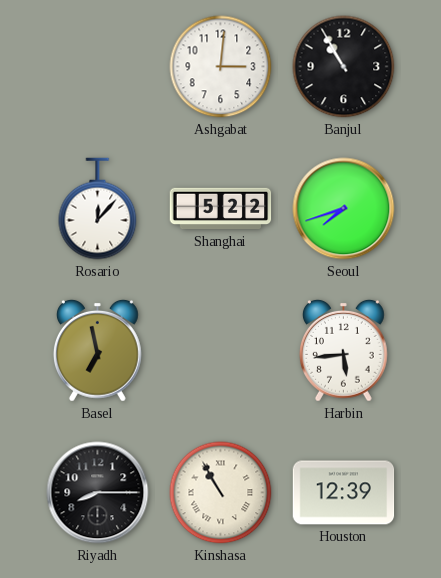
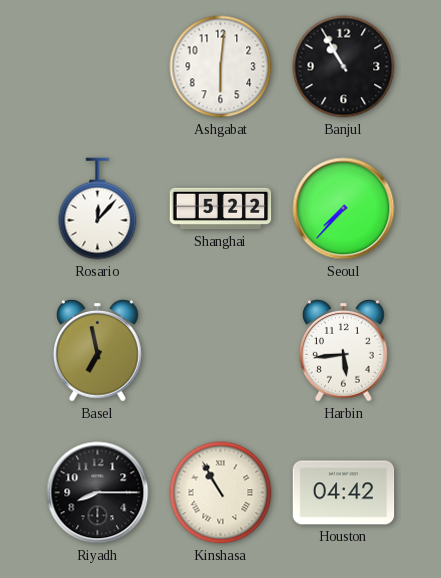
Ashgabat: 3:01 -> 6:01
Seoul: 7:42 -> 7:37
Houston: 12:39 -> 04:42
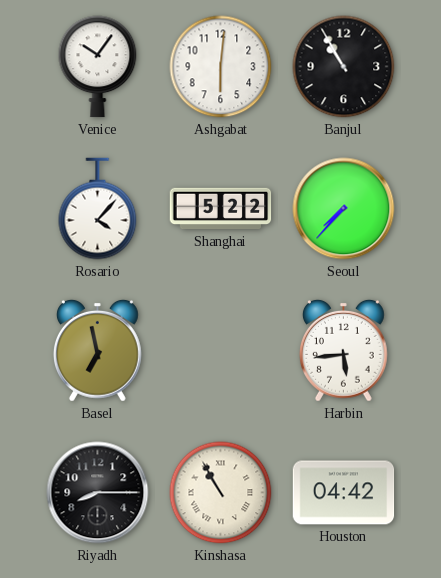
Venice: none -> 10:06
Rosario: 12:07 -> 4:07
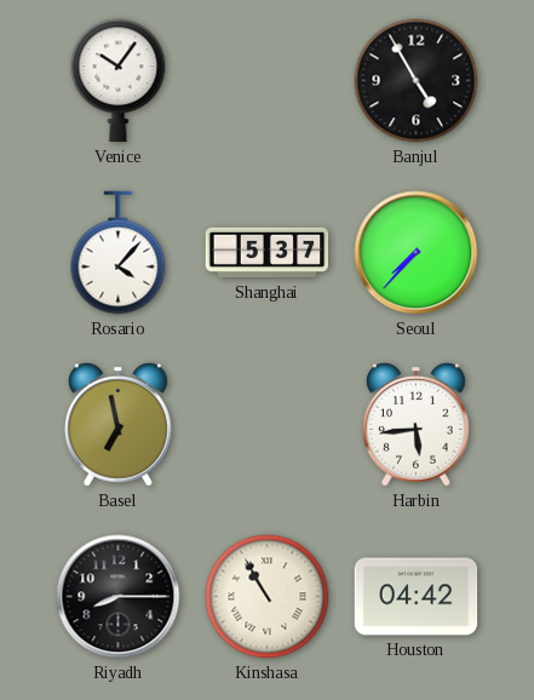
Ashgabat: 6:01 -> none
Banjul: 10:55 -> 4:55
Shanghai: 5:22 -> 5:37
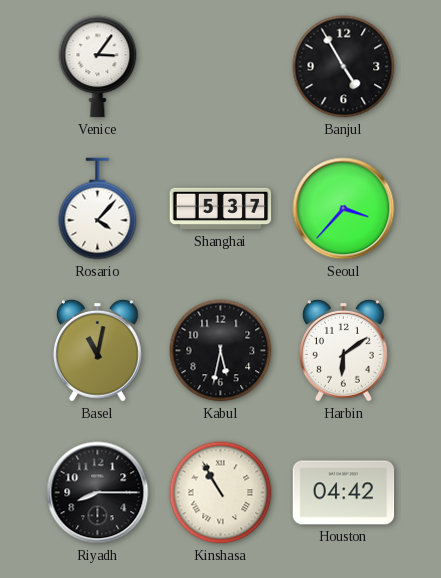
Venice: 10:06 -> 3:06
Seoul: 7:37 -> 3:37
Basel: 6:58 -> 11:02
Kabul: none -> 5:32
Harbin: 5:44 -> 6:09
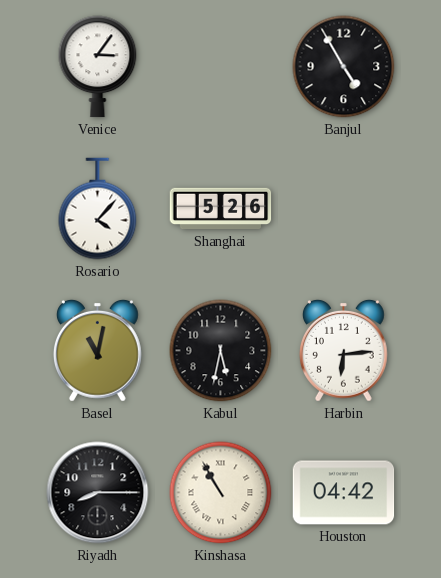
Shanghai: 5:37 -> 5:26
Seoul: 3:37 -> none
Harbin: 6:09 -> 6:14
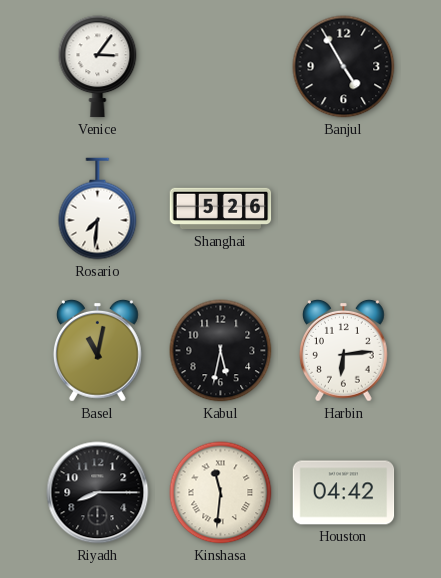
Rosario: 4:07 -> 7:31
Kinshasa: 10:55 -> 11:31
